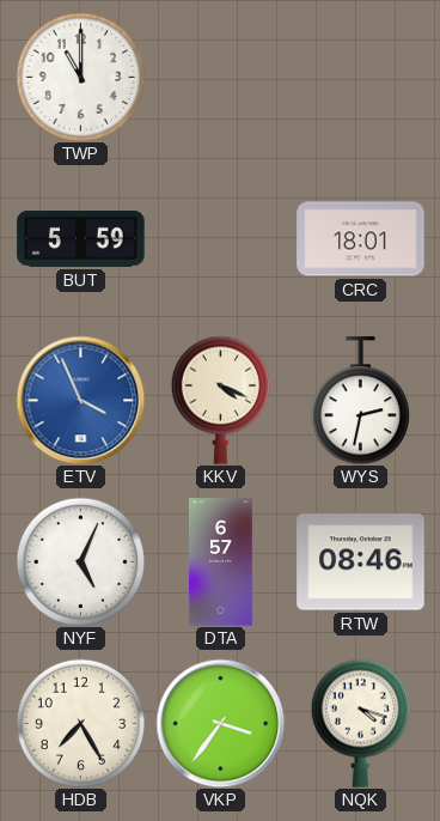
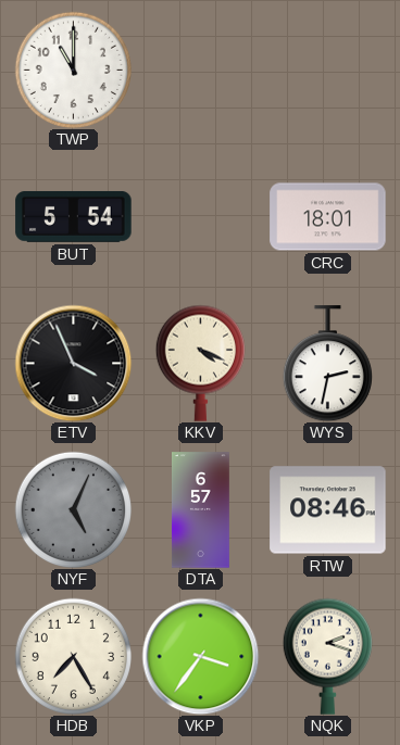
BUT: 5:59 -> 5:54
ETV dial: blue -> black
NYF dial: white -> grey
NQK: 4:18 -> 2:18
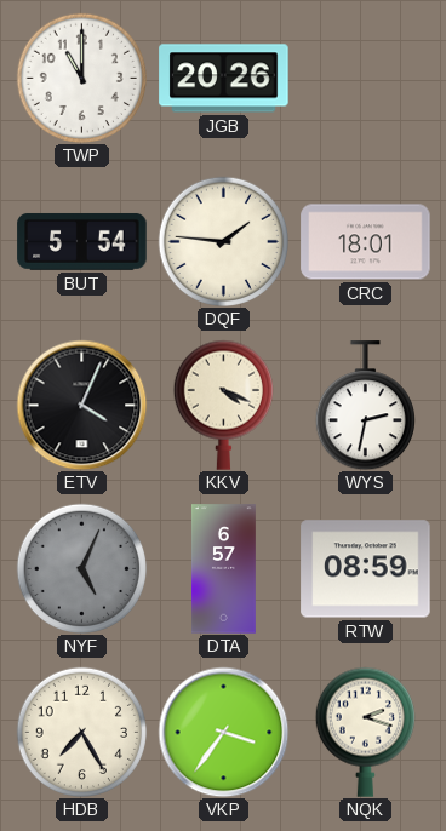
JGB: none -> 20:26
DQF: none -> 1:46
ETV: 3:56 -> 4:04
RTW: 08:46 -> 08:59
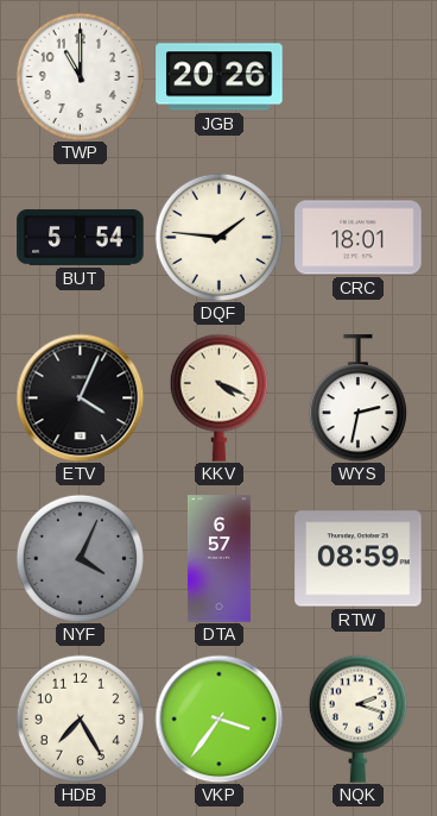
NYF: 5:04 -> 4:04
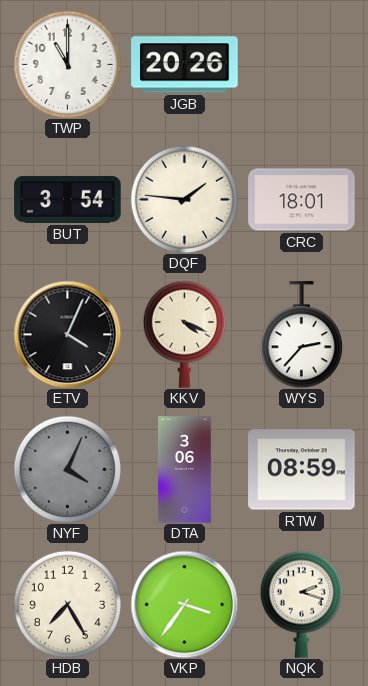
BUT: 5:54 -> 3:54
WYS: 2:32 -> 2:37
DTA: 6:57 -> 3:06
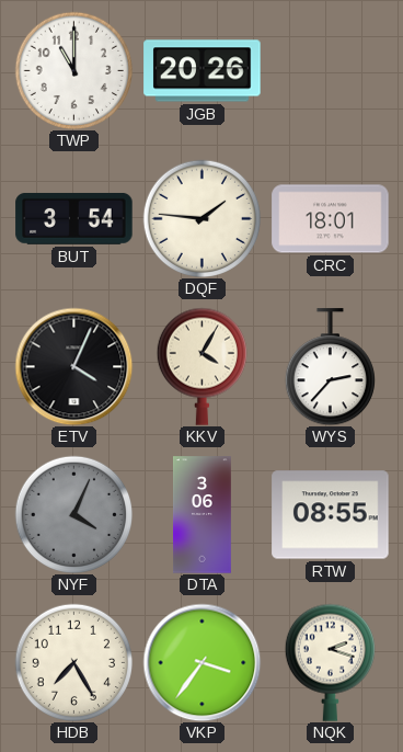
KKV: 4:19 -> 4:05
RTW: 08:59 -> 08:55
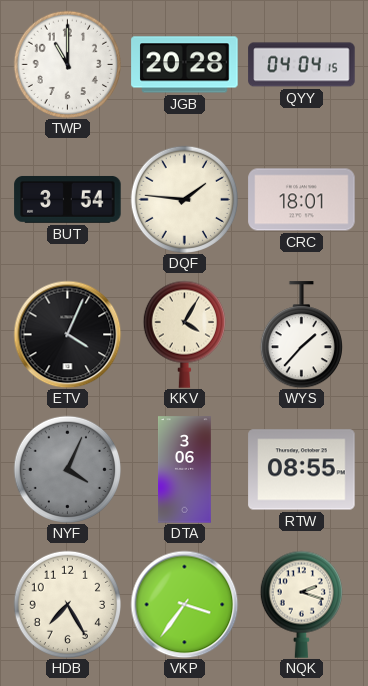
JGB: 20:26 -> 20:28
QYY: none -> 04:04
WYS: 2:37 -> 1:37
